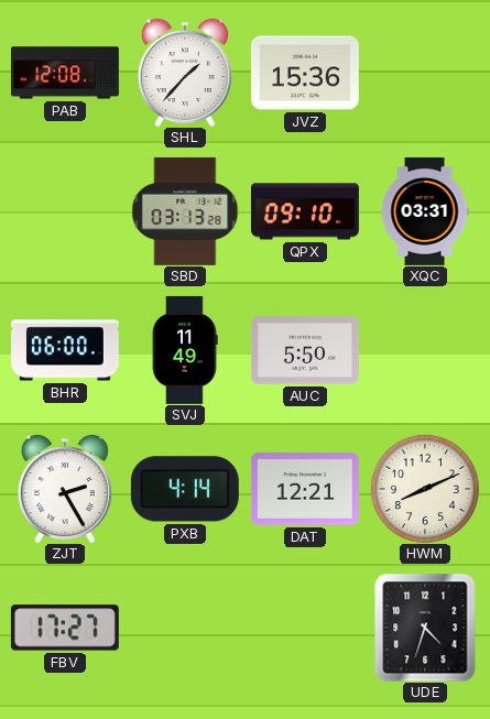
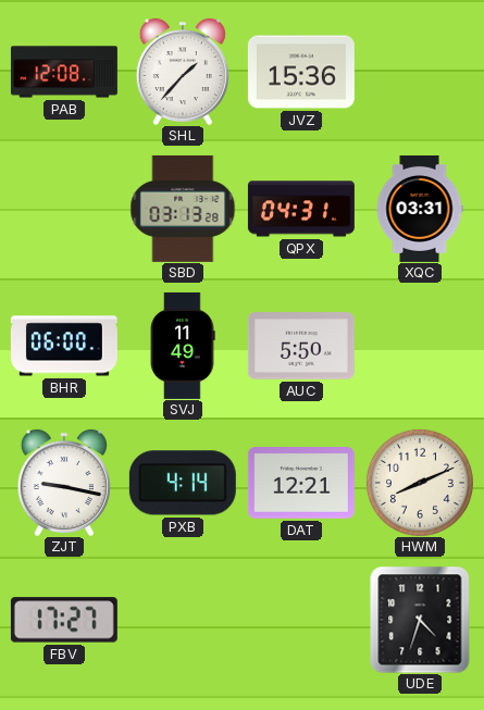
QPX: 09:10 -> 04:31
ZJT: 2:25 -> 9:17
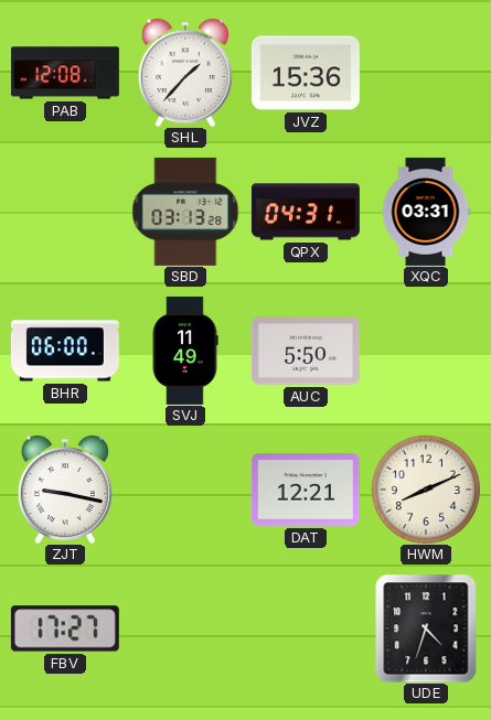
PXB: 4:14 -> none
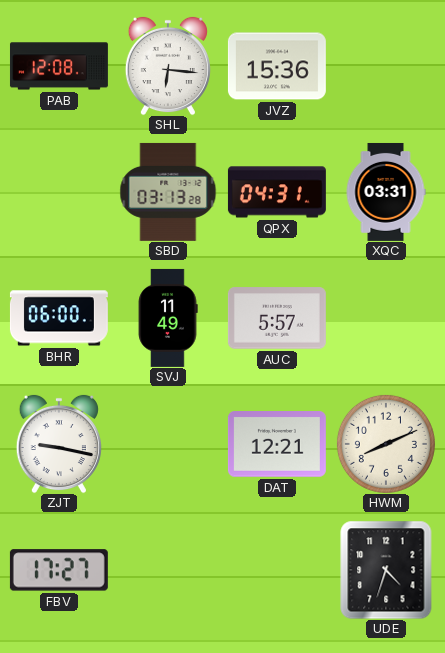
SHL: 1:37 -> 6:16
AUC: 5:50 -> 5:57
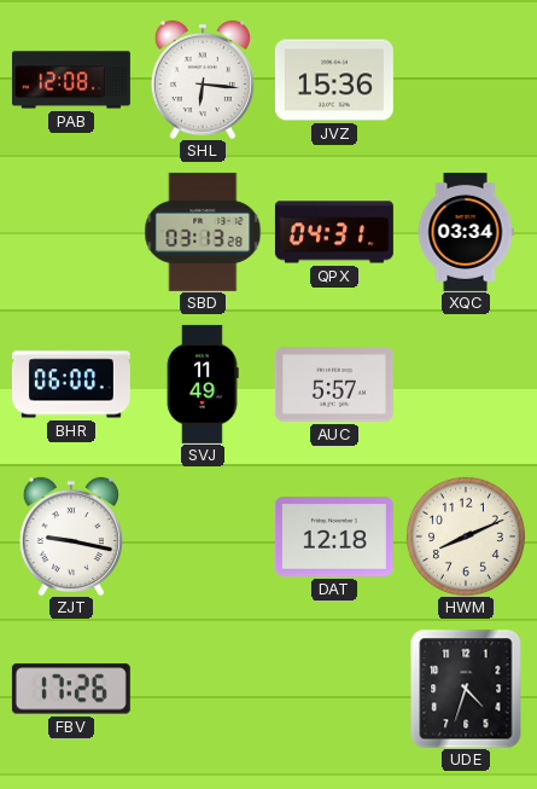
XQC: 03:31 -> 03:34
DAT: 12:21 -> 12:18
FBV: 17:27 -> 17:26
